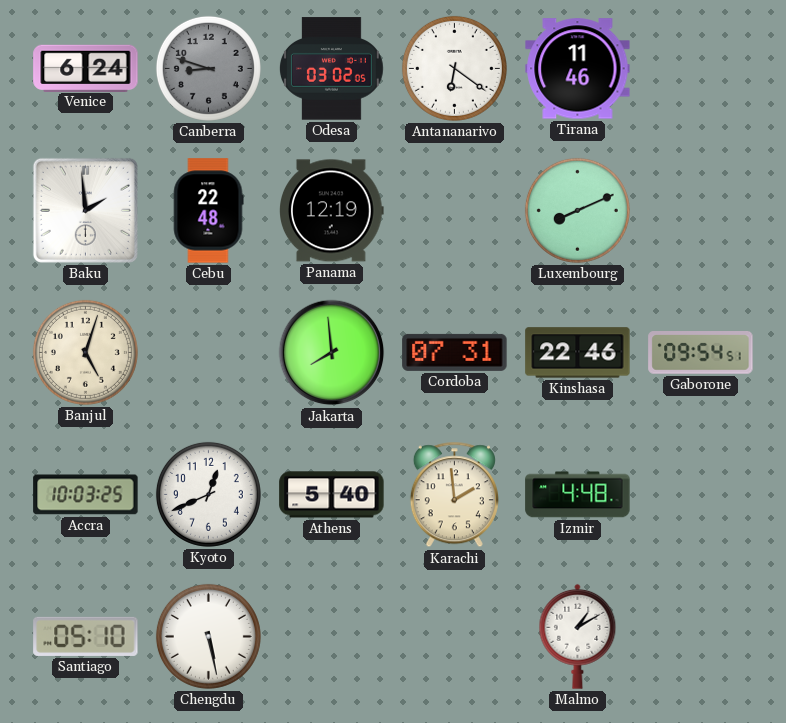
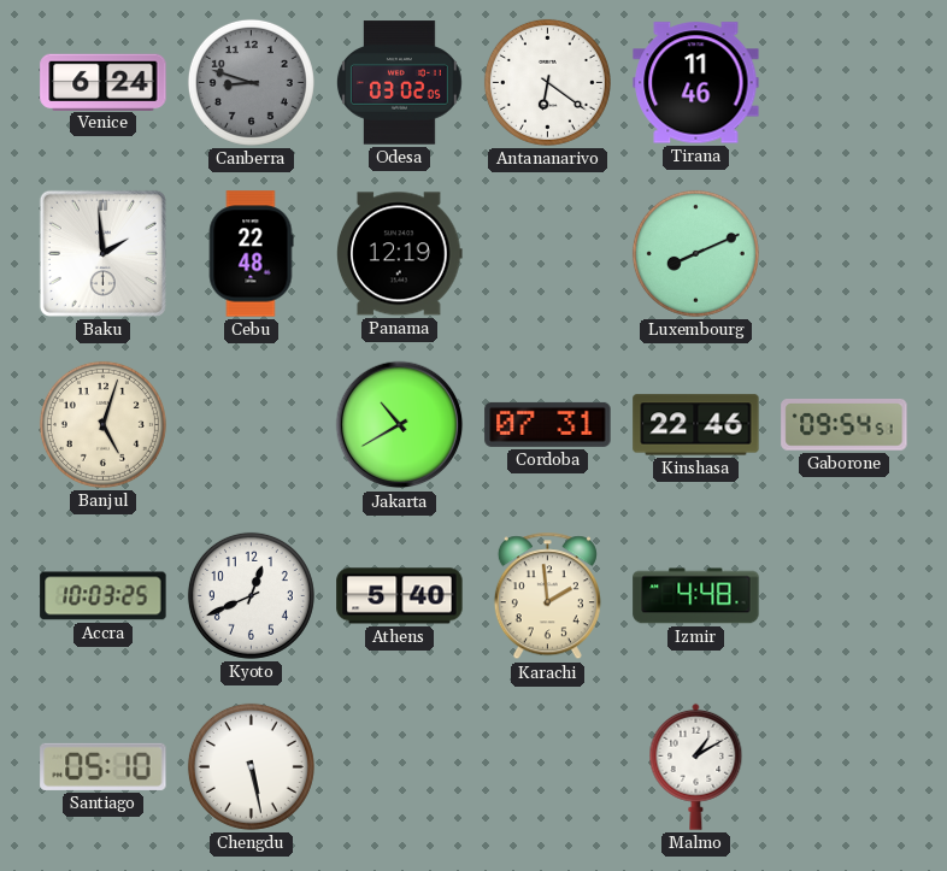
Jakarta: 7:59 -> 10:40
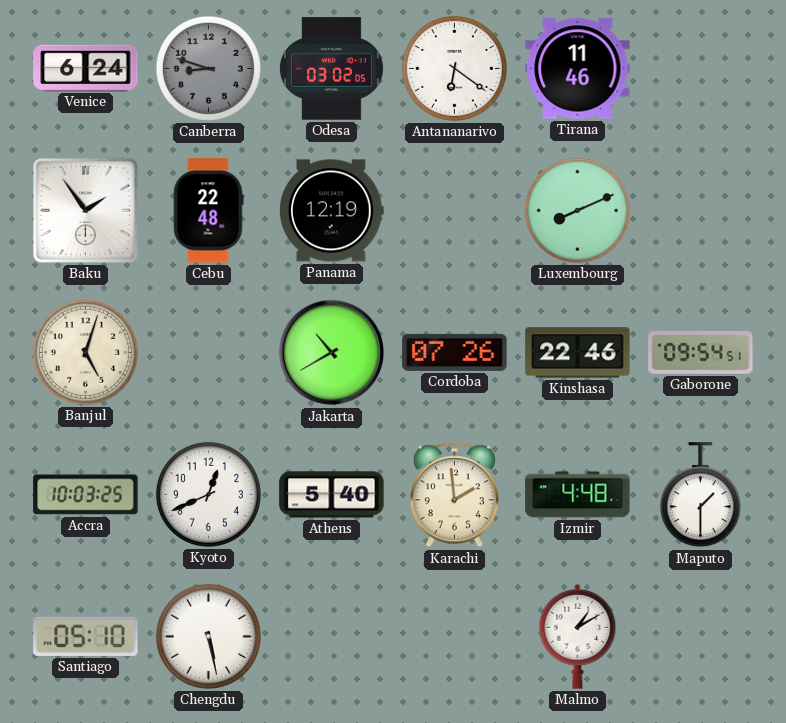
Baku: 1:59 -> 1:54
Cordoba: 07:31 -> 07:26
Maputo: none -> 1:30
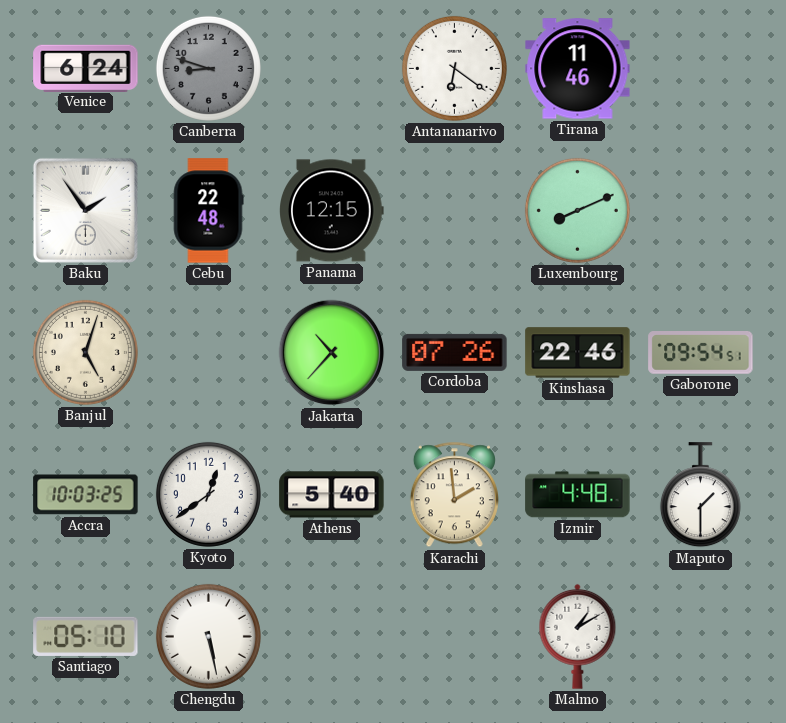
Odesa: 03:02 -> none
Panama: 12:19 -> 12:15
Jakarta: 10:40 -> 10:37
Kyoto: 12:41 -> 12:39
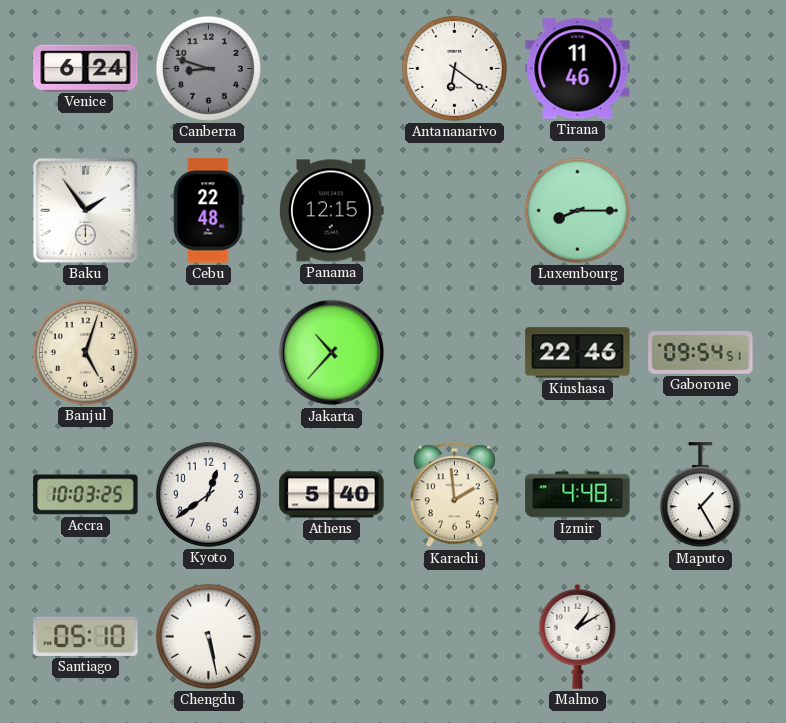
Luxembourg: 8:11 -> 8:15
Cordoba: 07:26 -> none
Maputo: 1:30 -> 1:25
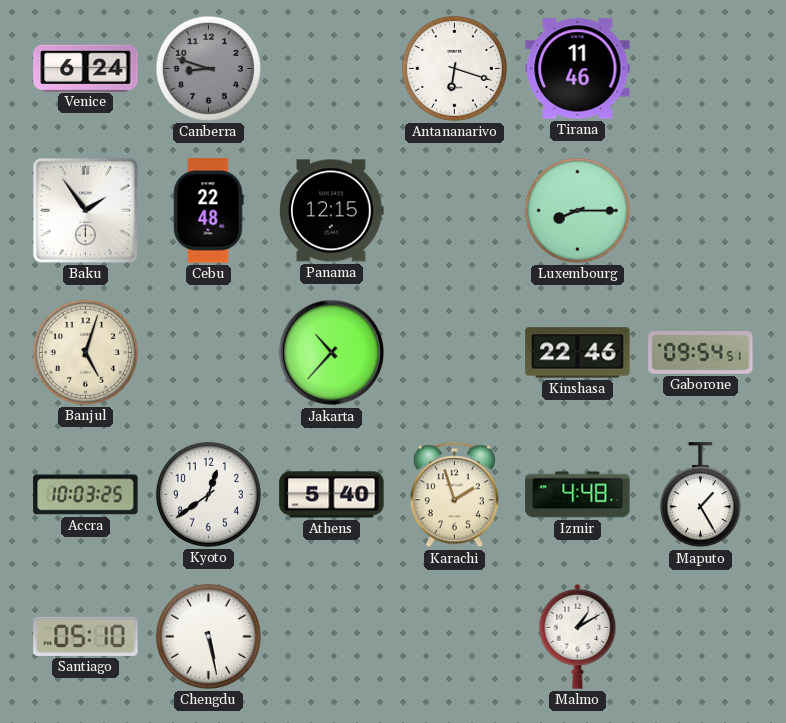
Antananarivo: 6:21 -> 6:18
Karachi: 1:59 -> 1:57
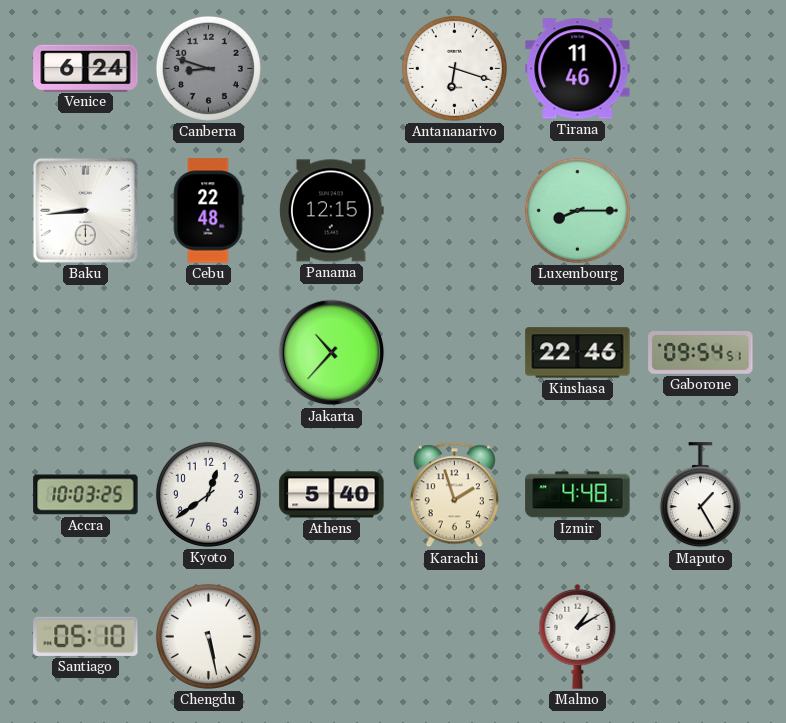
Baku: 1:54 -> 8:44
Banjul: 5:03 -> none
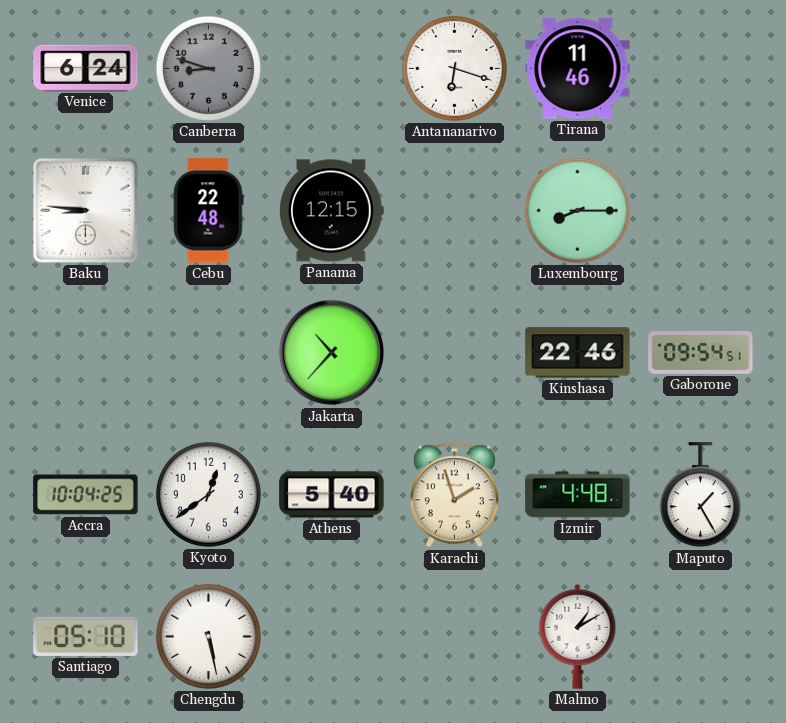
Baku: 8:44 -> 8:46
Accra: 10:03 -> 10:04
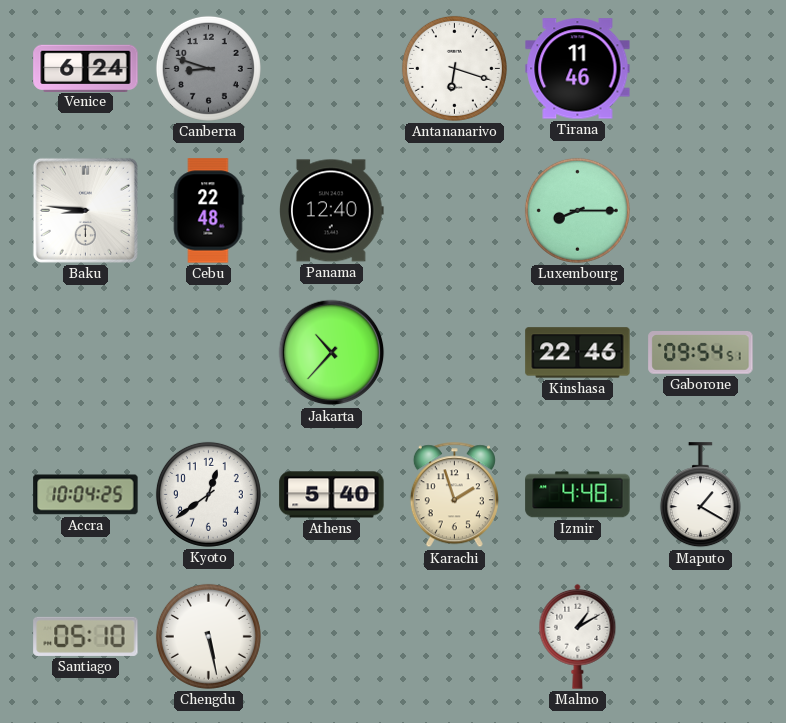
Panama: 12:15 -> 12:40
Maputo: 1:25 -> 1:20
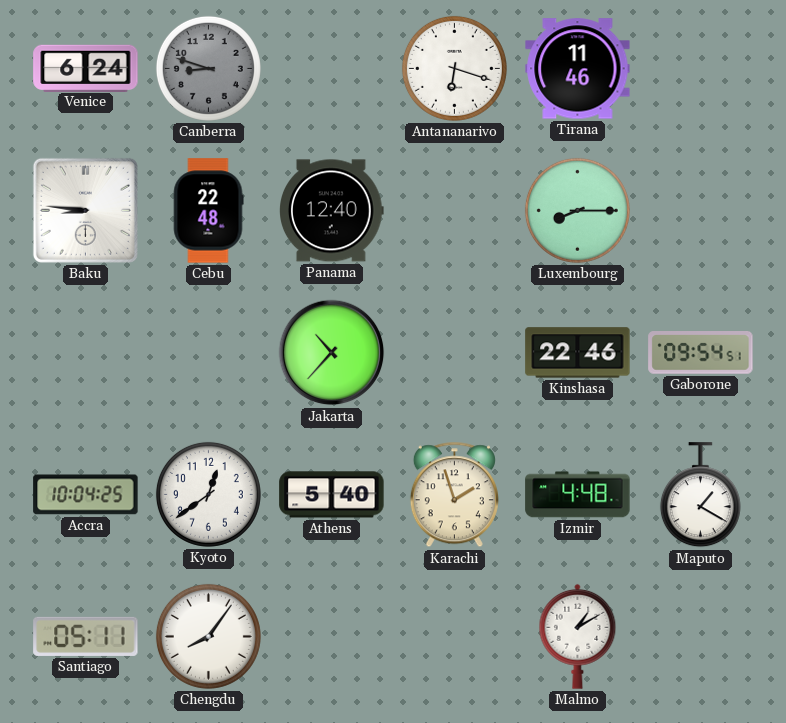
Santiago: 05:10 -> 05:11
Chengdu: 5:28 -> 8:06
